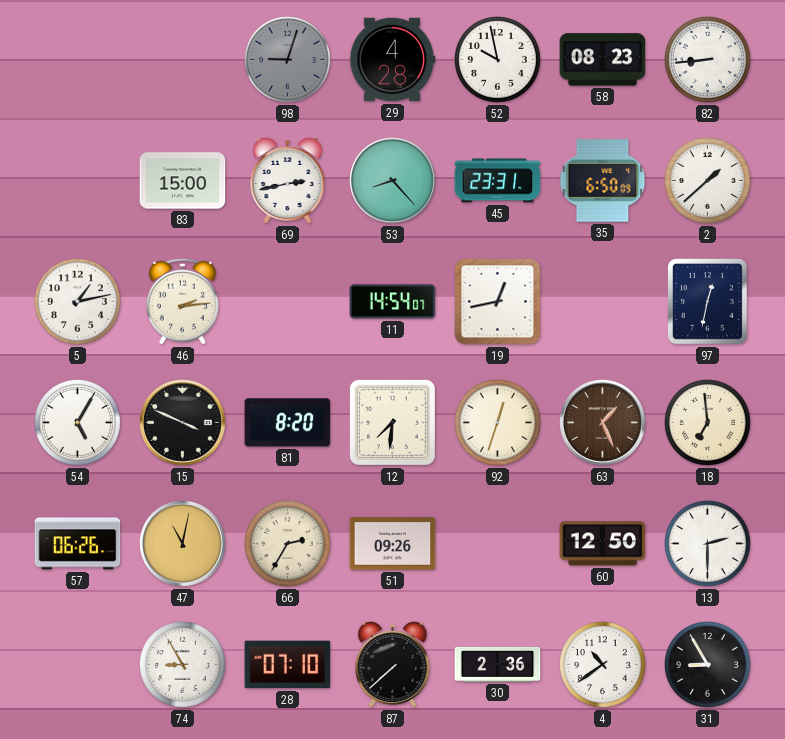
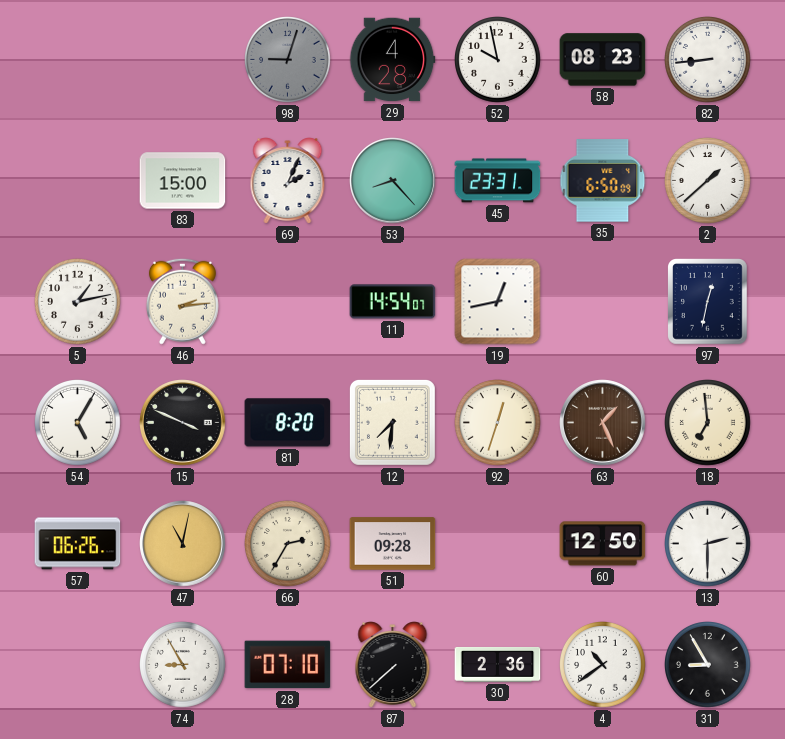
69: 2:43 -> 2:04
51: 09:26 -> 09:28
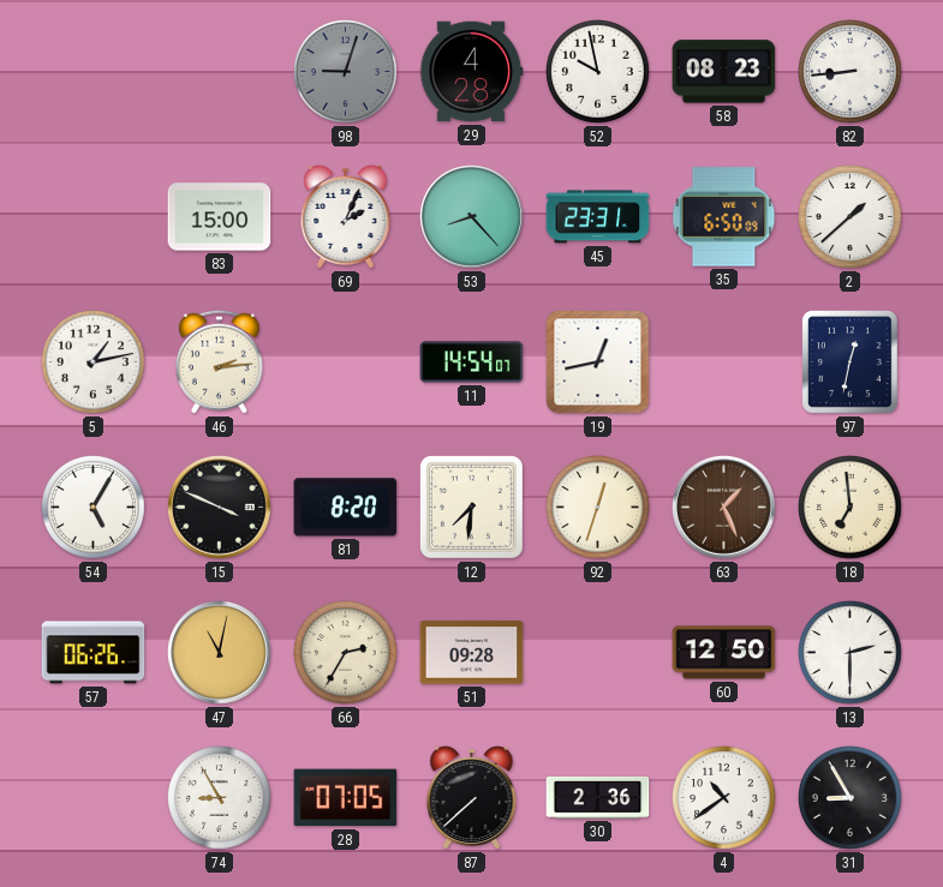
28: 07:10 -> 07:05
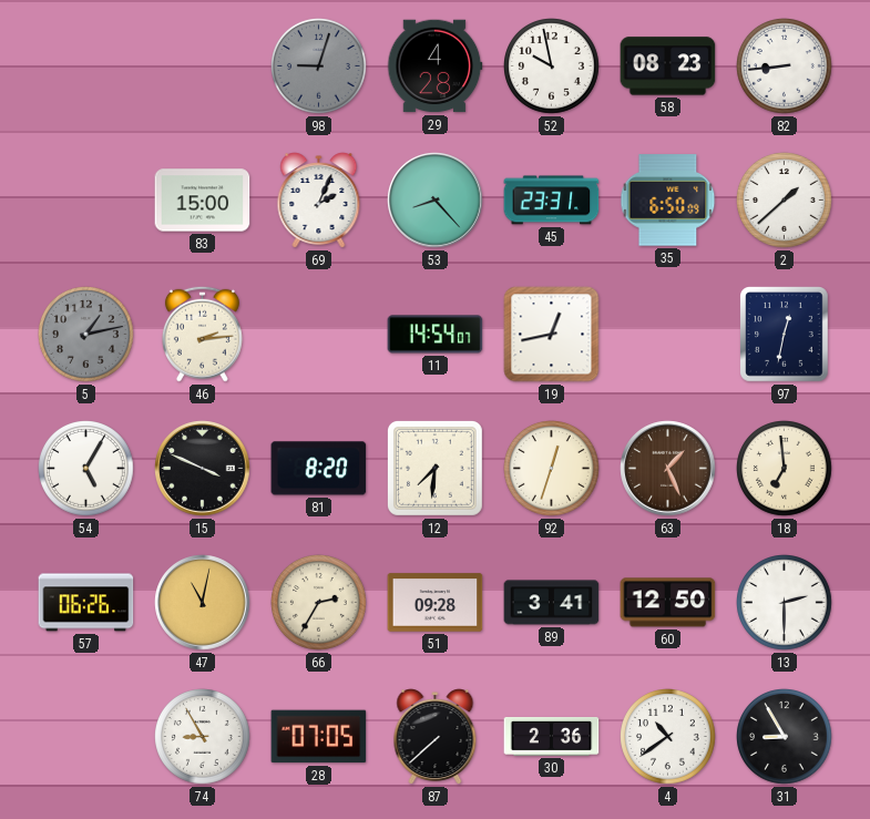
5 dial: white -> grey
89: none -> 3:41
